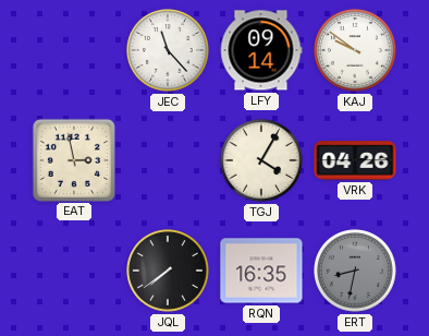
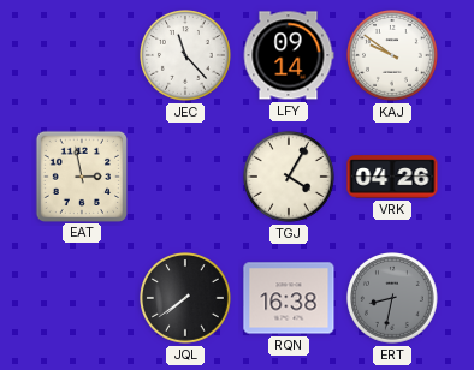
RQN: 16:35 -> 16:38
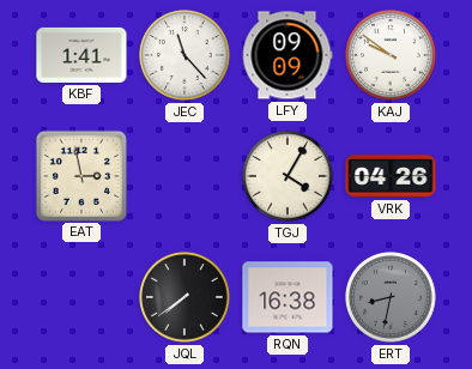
KBF: none -> 1:41
LFY: 09:14 -> 09:09
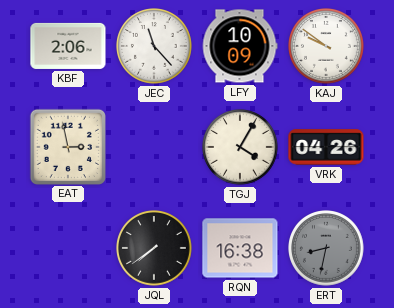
KBF: 1:41 -> 2:06
LFY: 09:09 -> 10:09
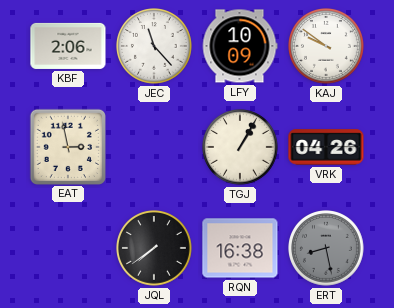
TGJ: 4:05 -> 1:05
ERT: 8:32 -> 8:28
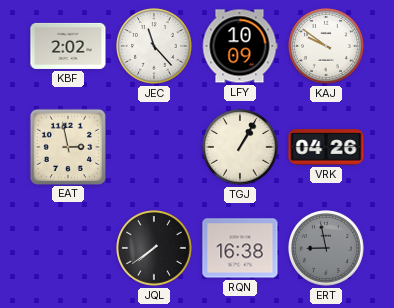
KBF: 2:06 -> 2:02
ERT: 8:28 -> 8:58
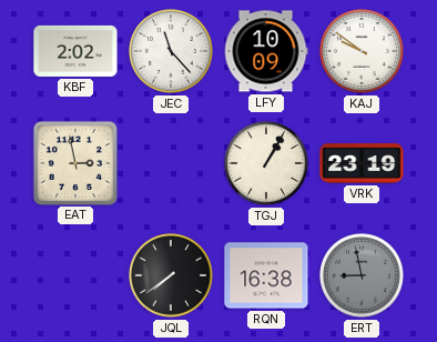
VRK: 04:26 -> 23:19
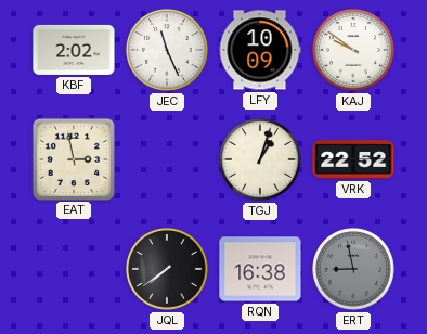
JEC: 11:23 -> 11:26
TGJ: 1:05 -> 1:03
VRK: 23:19 -> 22:52
